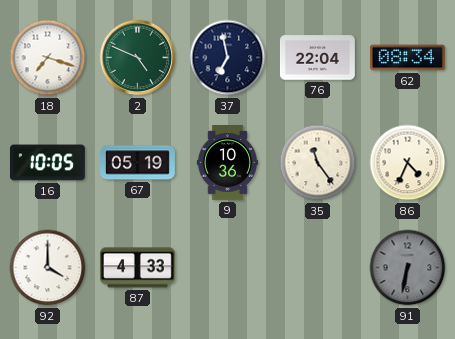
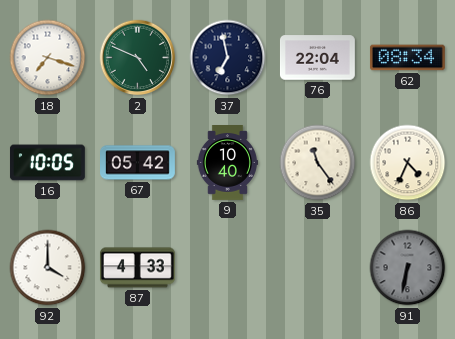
67: 05:19 -> 05:42
9: 10:36 -> 10:40
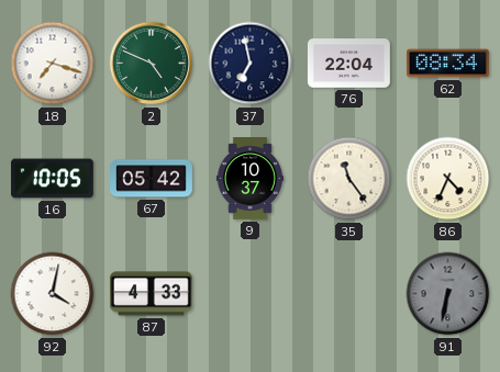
9: 10:40 -> 10:37
92: 4:00 -> 4:02
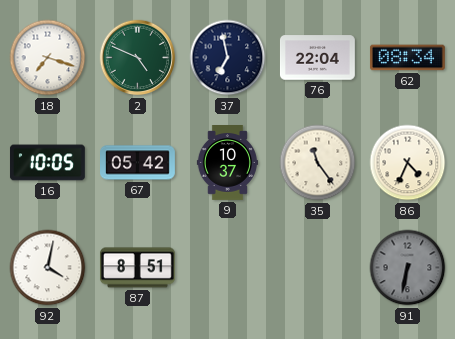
87: 4:33 -> 8:51
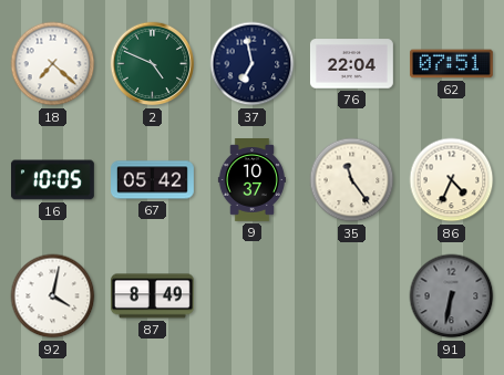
18: 7:18 -> 7:22
62: 08:34 -> 07:51
87: 8:51 -> 8:49
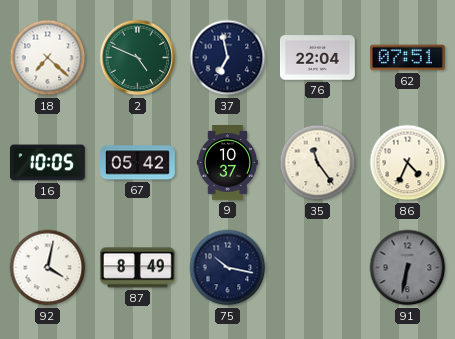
75: none -> 10:17
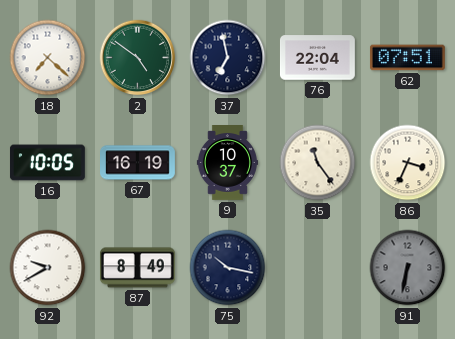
2: 4:49 -> 4:51
67: 05:42 -> 16:19
86: 4:34 -> 3:34
92: 4:02 -> 9:40
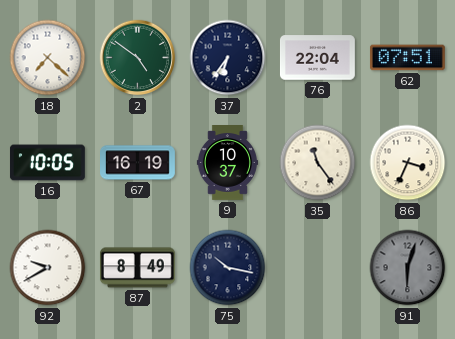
37: 6:58 -> 6:36
91: 6:32 -> 6:03
